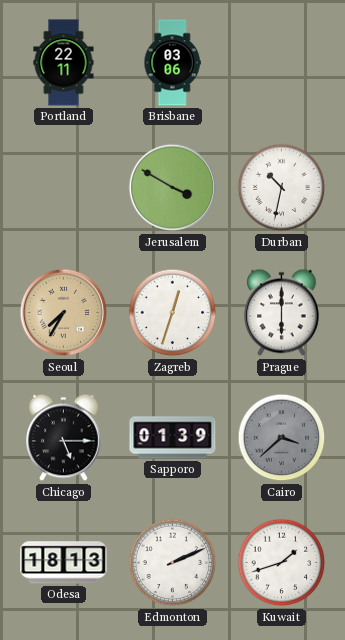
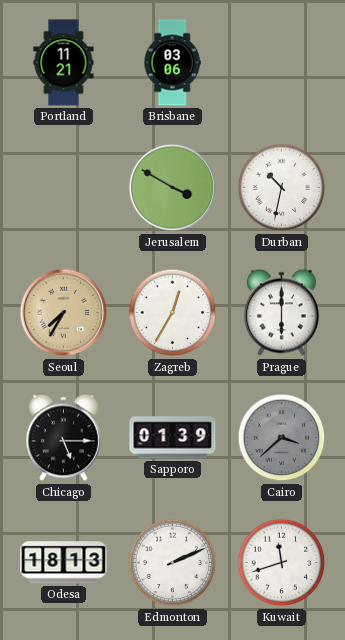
Portland: 22:11 -> 11:21
Zagreb: 12:33 -> 12:35
Kuwait: 1:42 -> 11:42
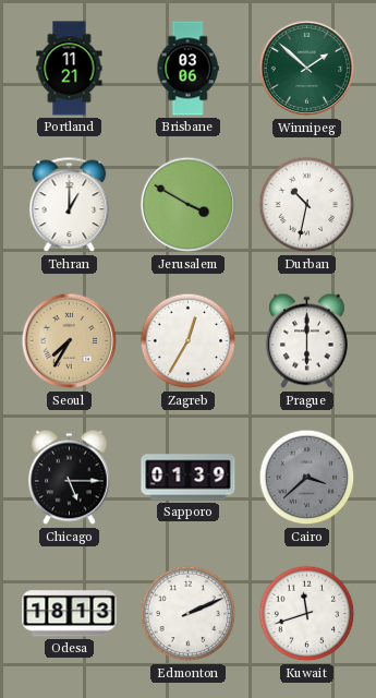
Winnipeg: none -> 1:52
Tehran: none -> 1:00
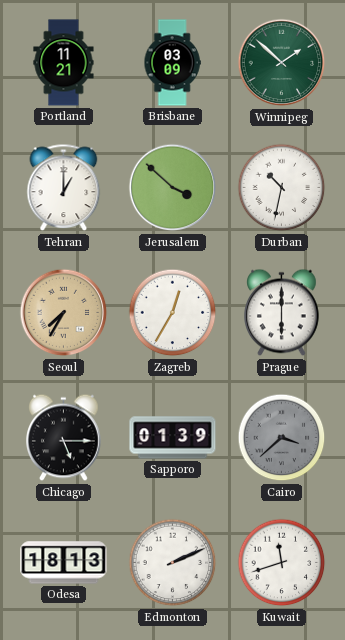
Brisbane: 03:06 -> 03:09
Jerusalem: 3:50 -> 3:52
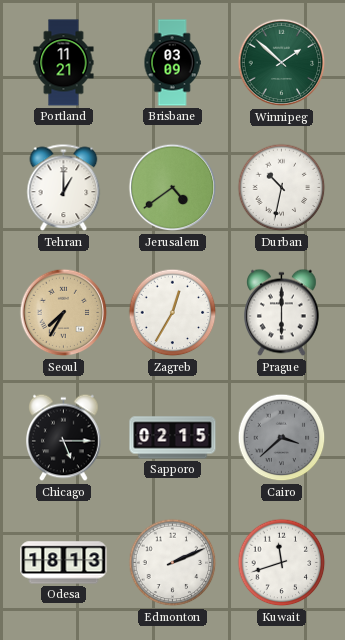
Jerusalem: 3:52 -> 4:39
Sapporo: 01:39 -> 02:15
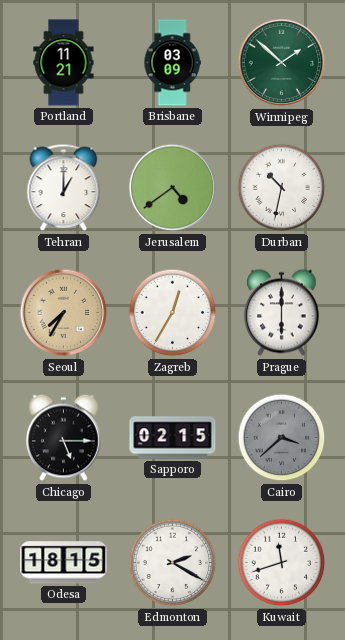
Odesa: 18:13 -> 18:15
Edmonton: 2:11 -> 2:20
